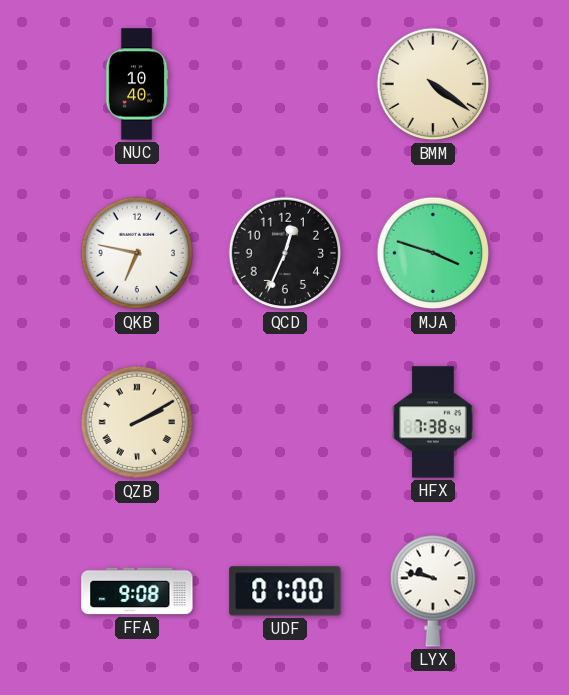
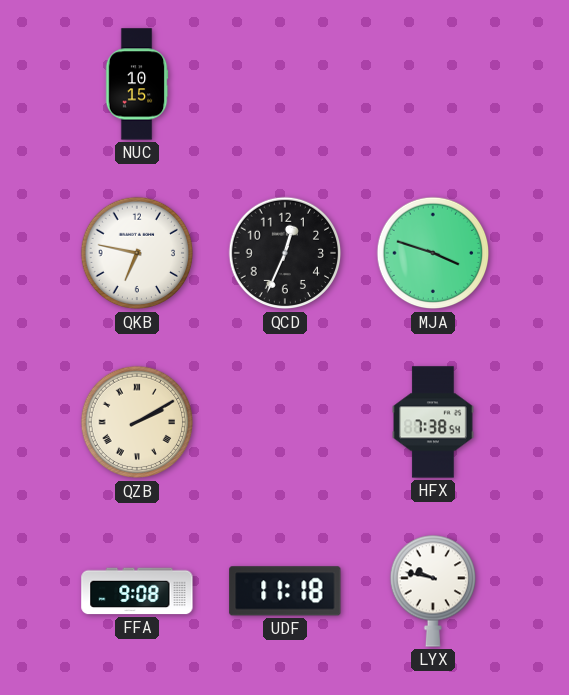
NUC: 10:40 -> 10:15
BMM: 4:21 -> none
UDF: 01:00 -> 11:18
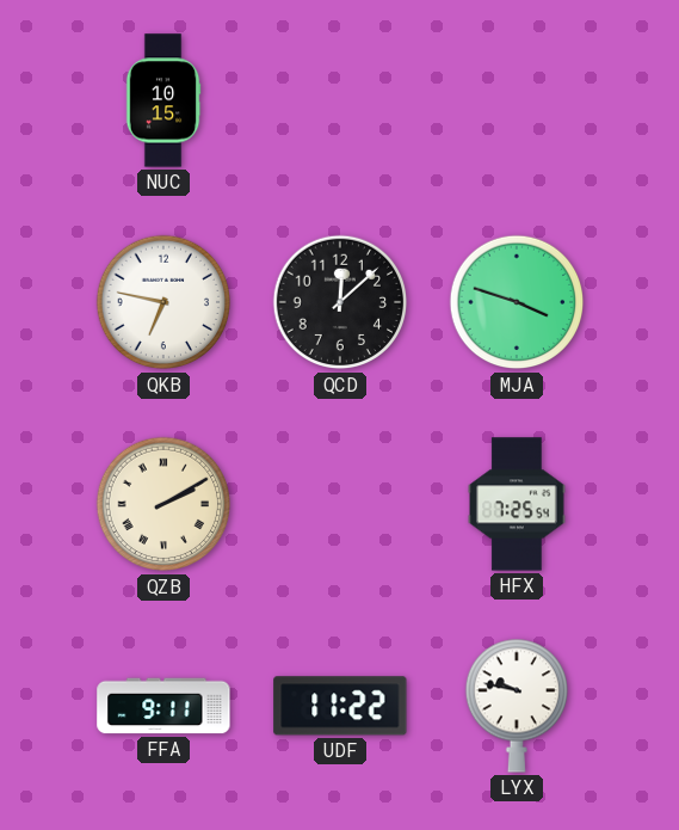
QCD: 12:34 -> 12:08
HFX: 7:38 -> 7:25
FFA: 9:08 -> 9:11
UDF: 11:18 -> 11:22
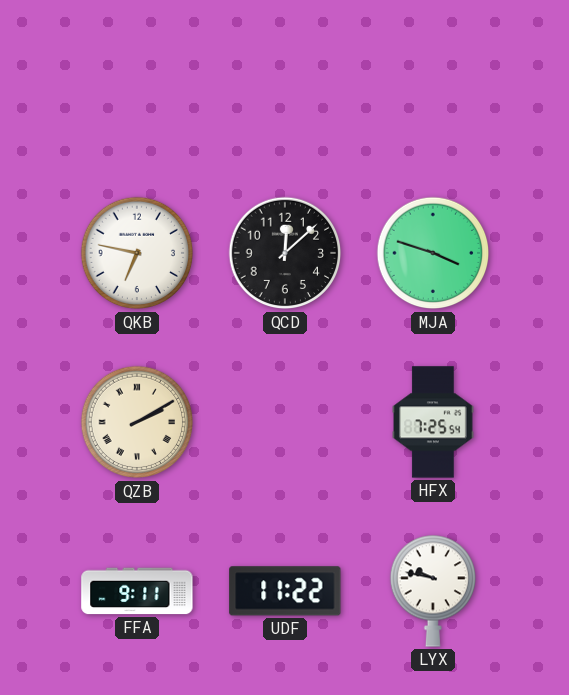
NUC: 10:15 -> none
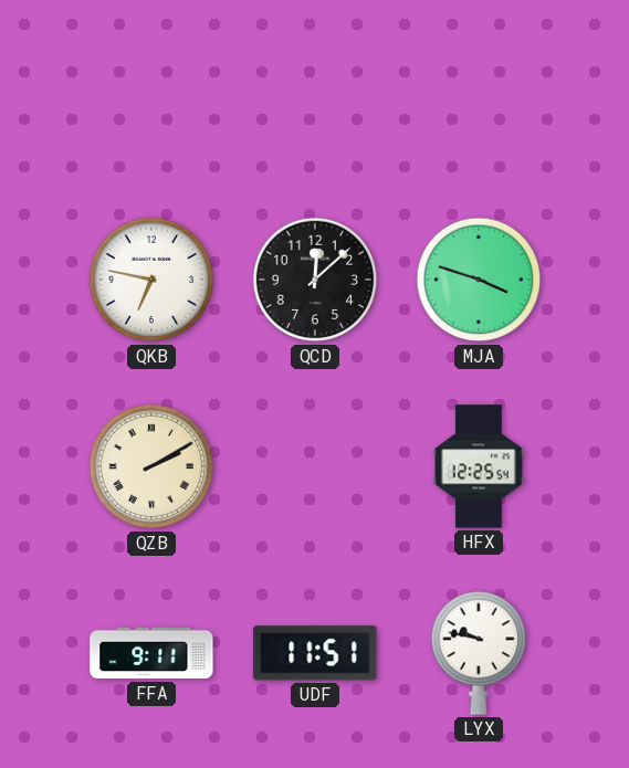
HFX: 7:25 -> 12:25
UDF: 11:22 -> 11:51
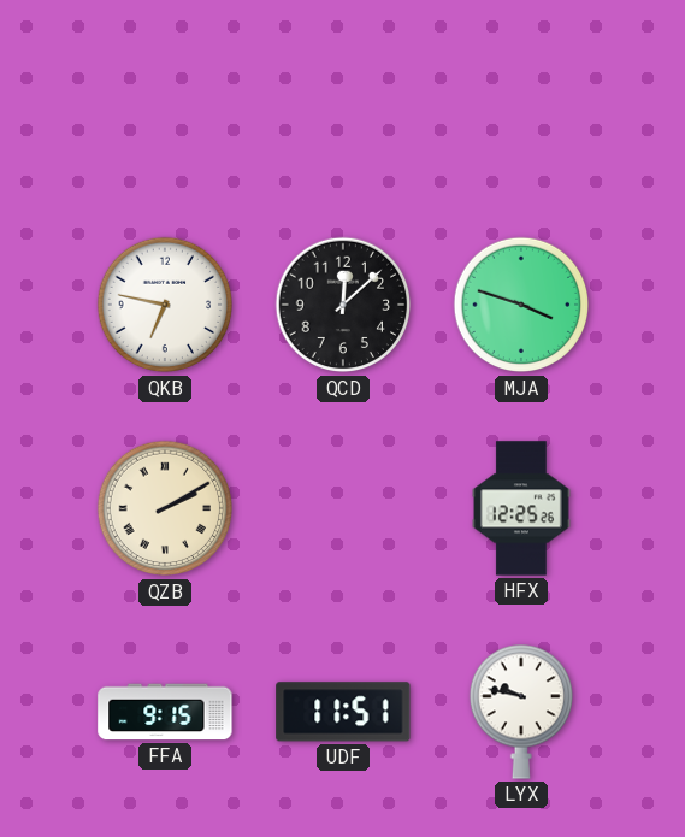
HFX: 12:25:54 -> 12:25:26
FFA: 9:11 -> 9:15
